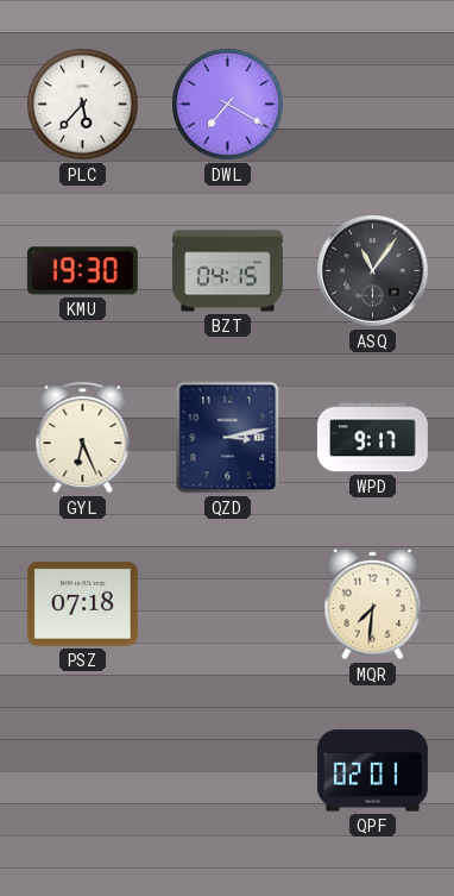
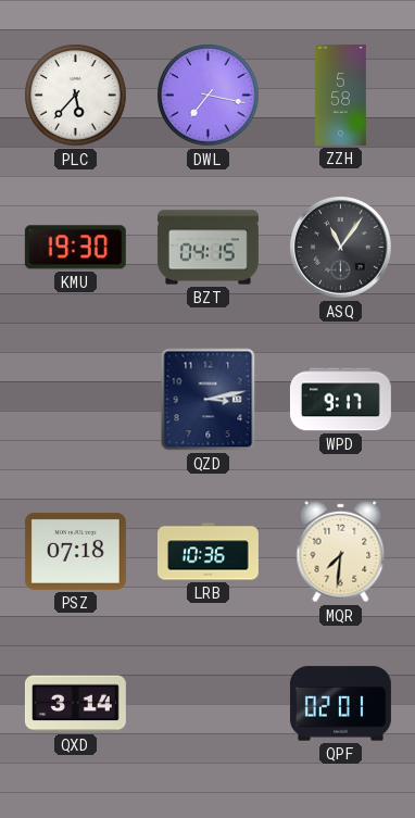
DWL: 7:20 -> 7:17
ZZH: none -> 5:58
GYL: 6:26 -> none
LRB: none -> 10:36
QXD: none -> 3:14
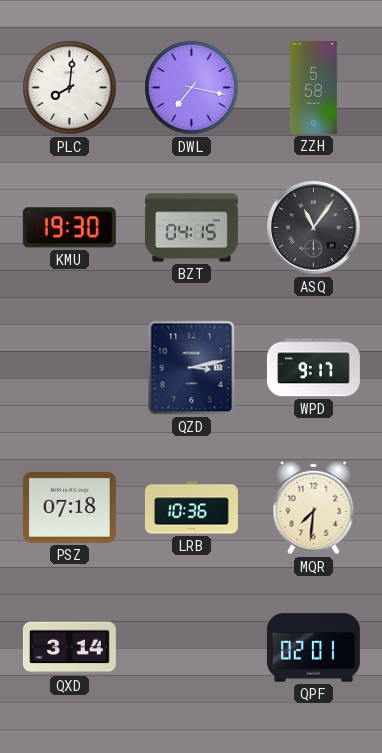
PLC: 5:37 -> 8:01
